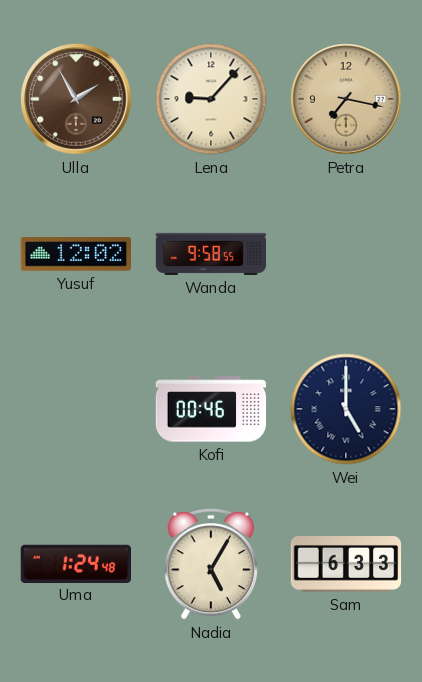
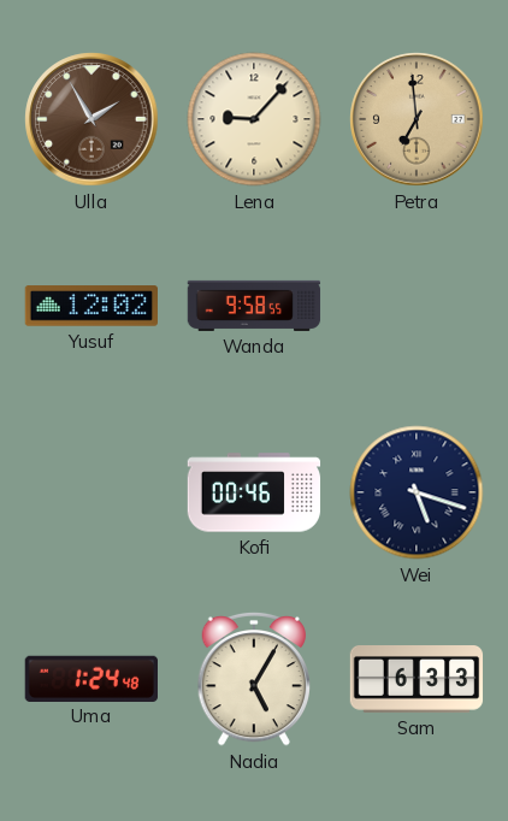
Petra: 7:17 -> 6:59
Wei: 5:00 -> 5:18
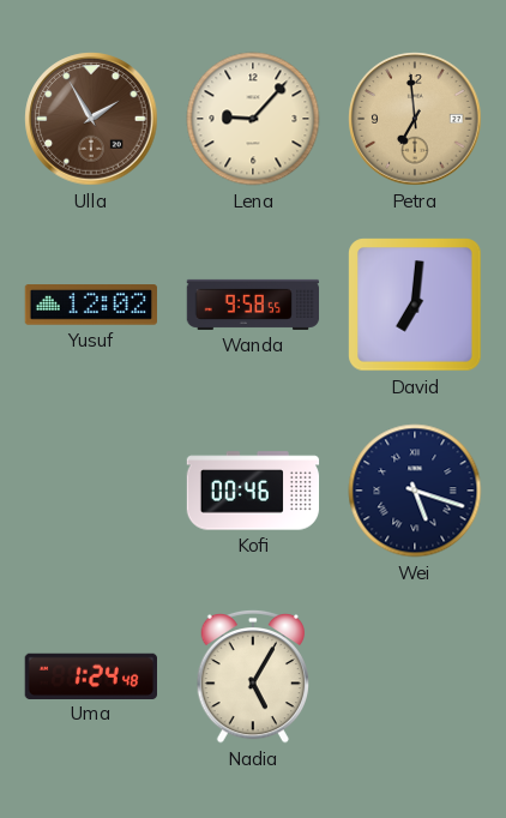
David: none -> 7:01
Sam: 6:33 -> none
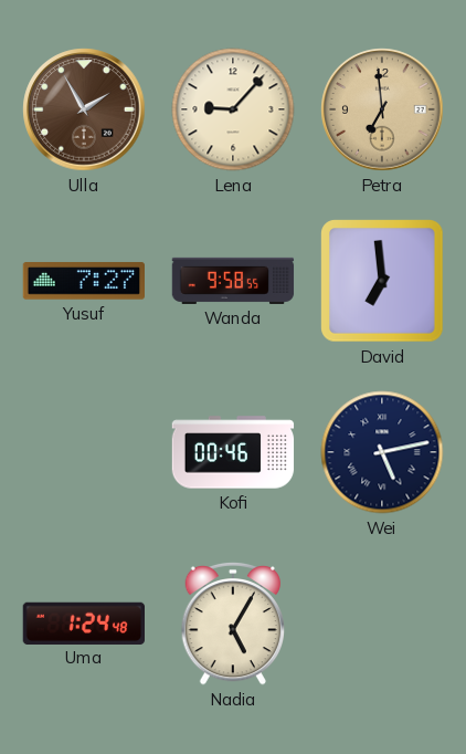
Yusuf: 12:02 -> 7:27
David: 7:01 -> 6:59
Wei: 5:18 -> 5:13
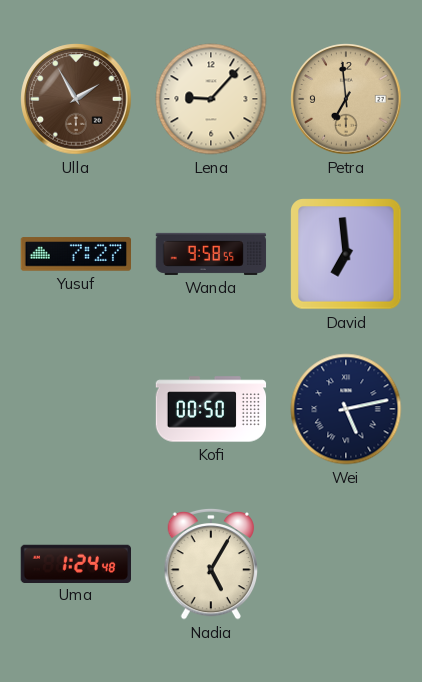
Kofi: 00:46 -> 00:50
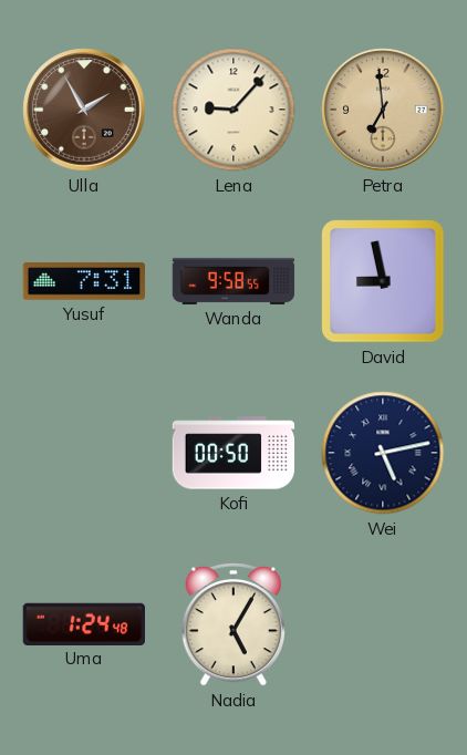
Yusuf: 7:27 -> 7:31
David: 6:59 -> 8:58
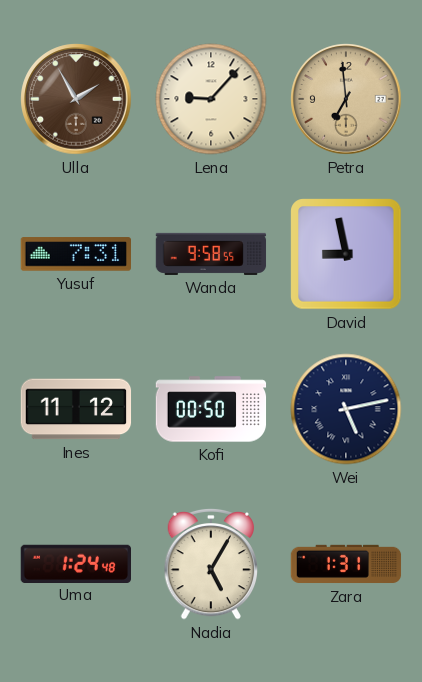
Ines: none -> 11:12
Zara: none -> 1:31
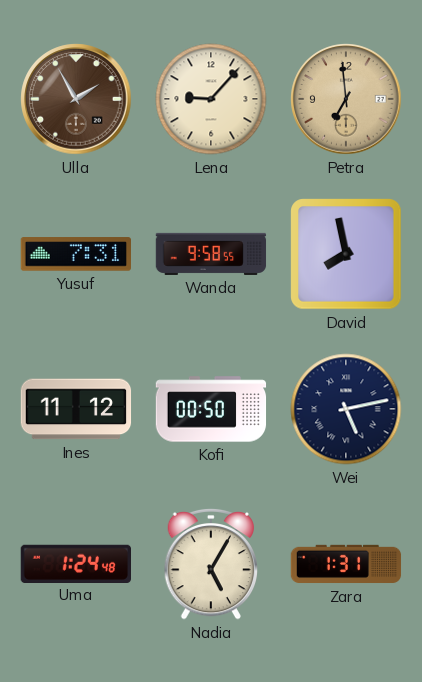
David: 8:58 -> 7:58
